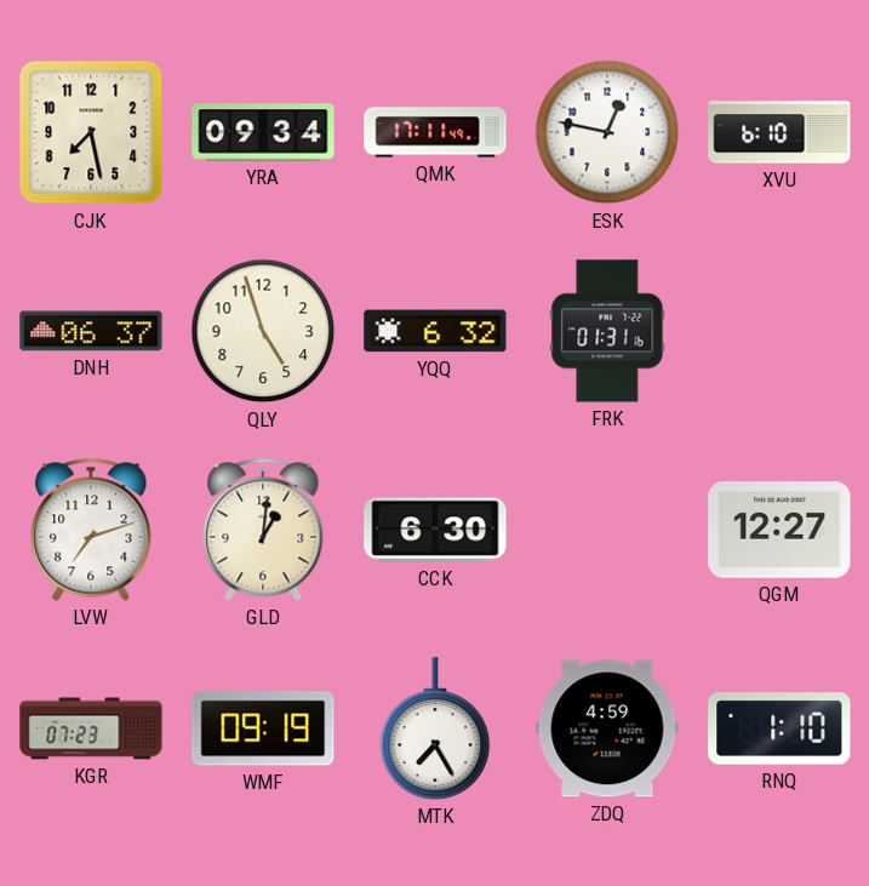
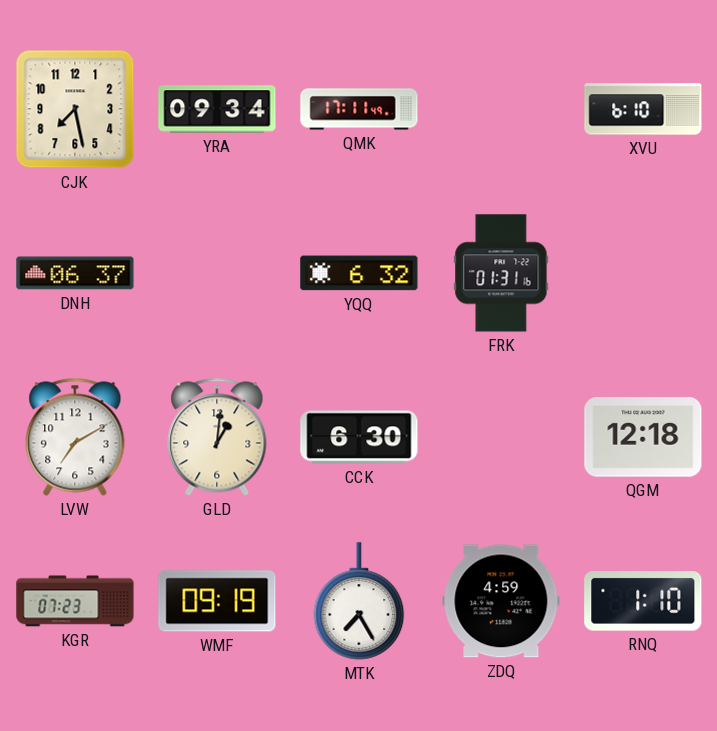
ESK: 12:47 -> none
QLY: 4:57 -> none
LVW: 7:12 -> 7:10
QGM: 12:27 -> 12:18
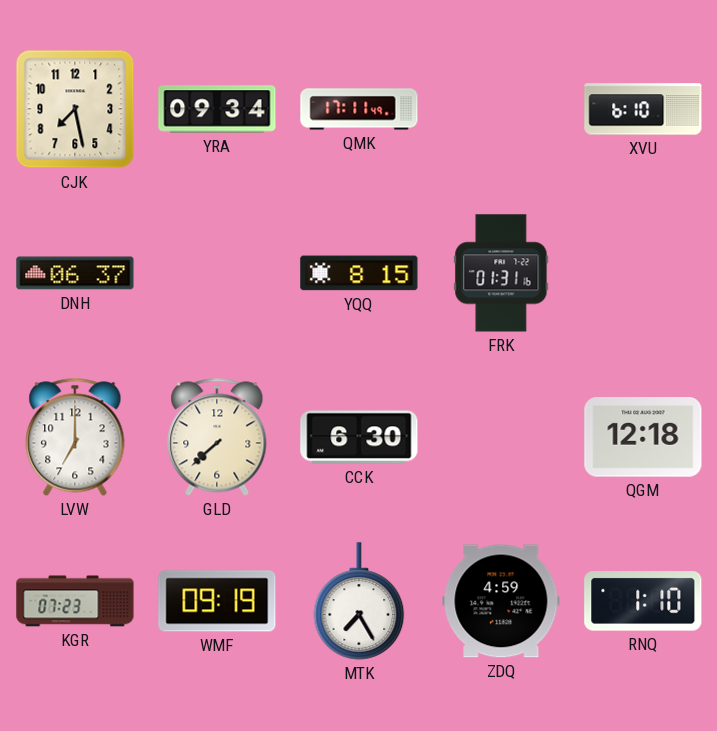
YQQ: 6:32 -> 8:15
LVW: 7:10 -> 7:00
GLD: 1:01 -> 7:38
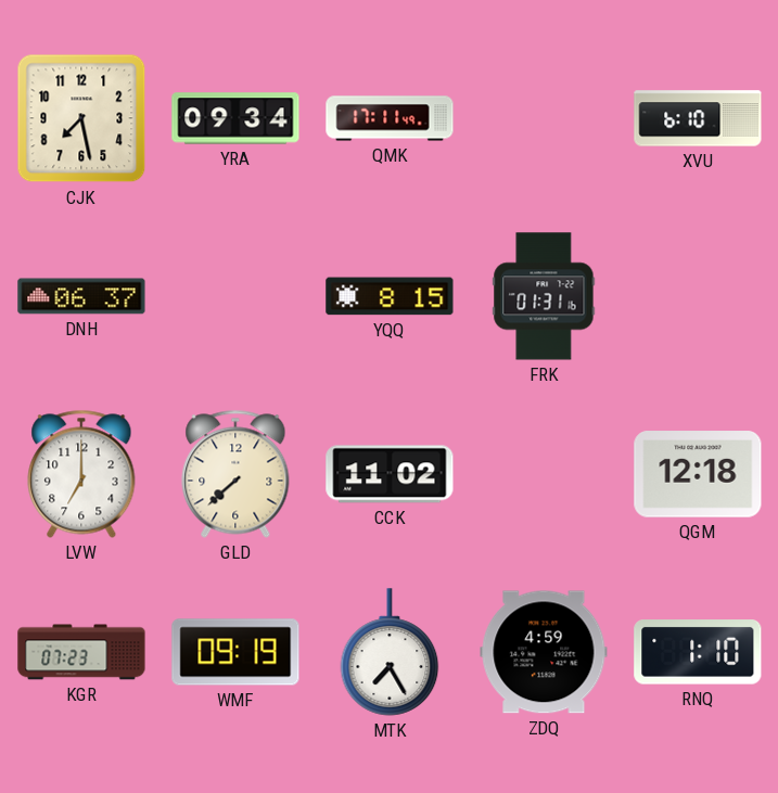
CCK: 6:30 -> 11:02
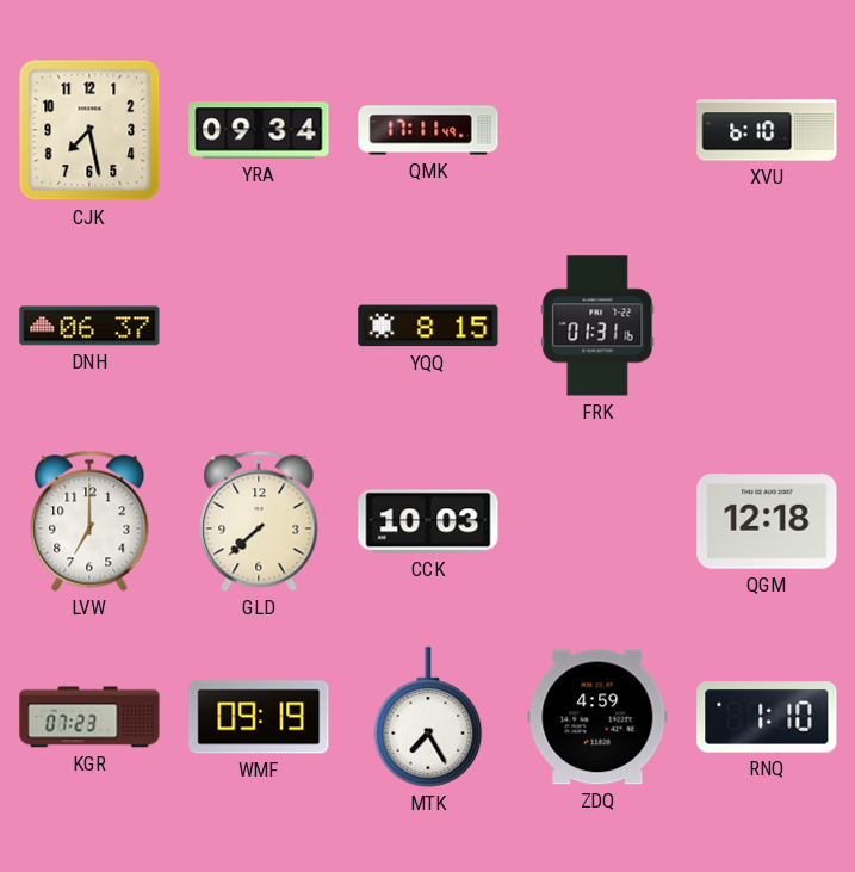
CCK: 11:02 -> 10:03
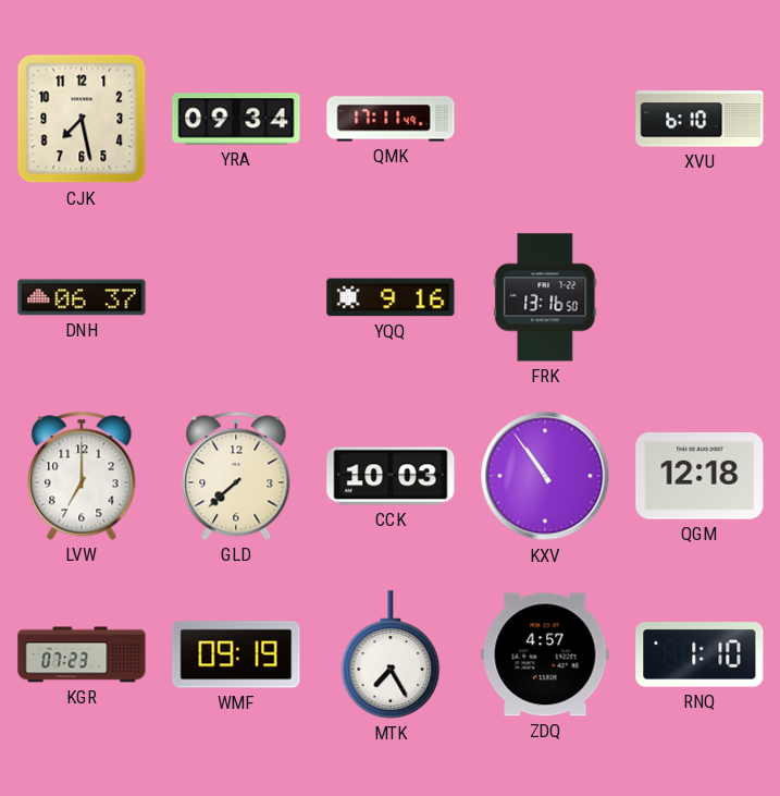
YQQ: 8:15 -> 9:16
FRK: 01:31 -> 13:16
KXV: none -> 10:54
ZDQ: 4:59 -> 4:57
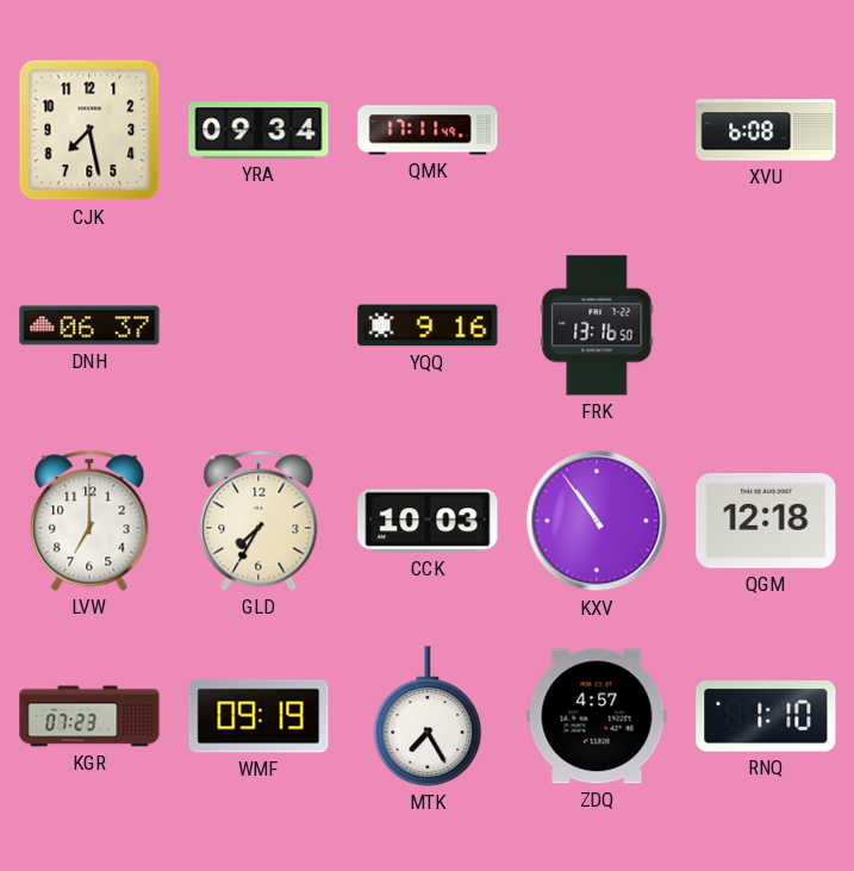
XVU: 6:10 -> 6:08
GLD: 7:38 -> 7:35
